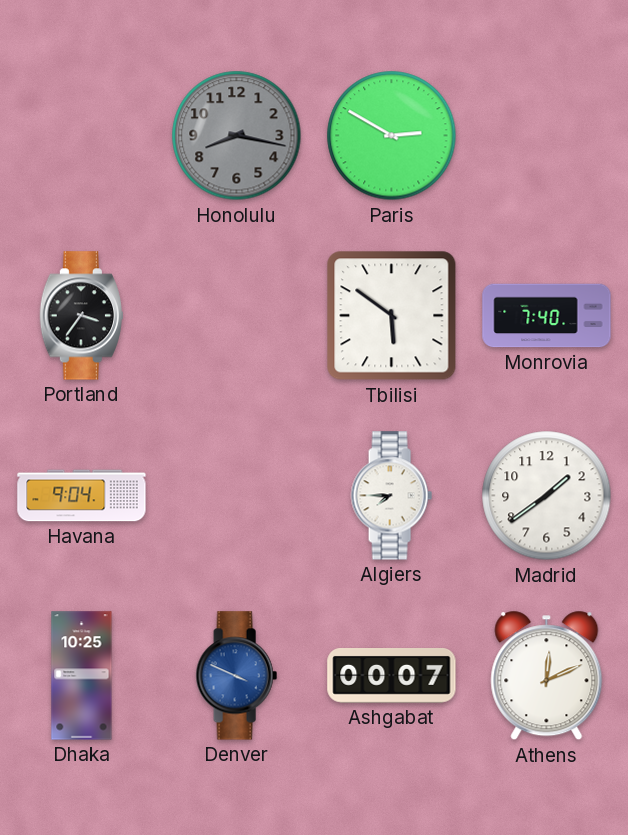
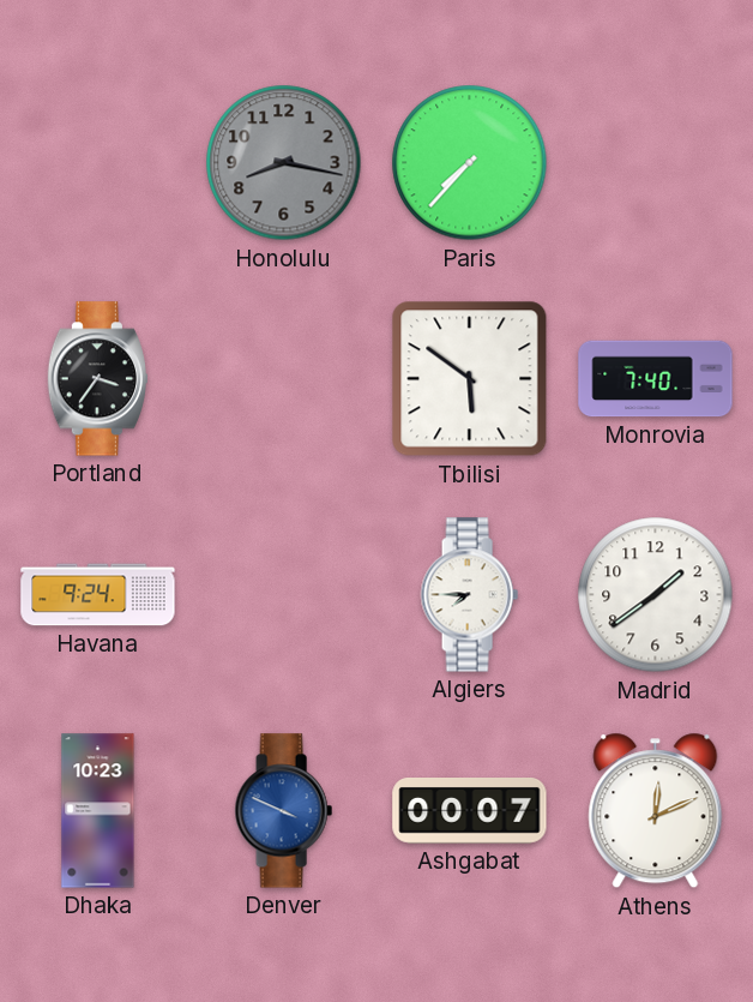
Paris: 2:50 -> 7:37
Havana: 9:04 -> 9:24
Dhaka: 10:25 -> 10:23
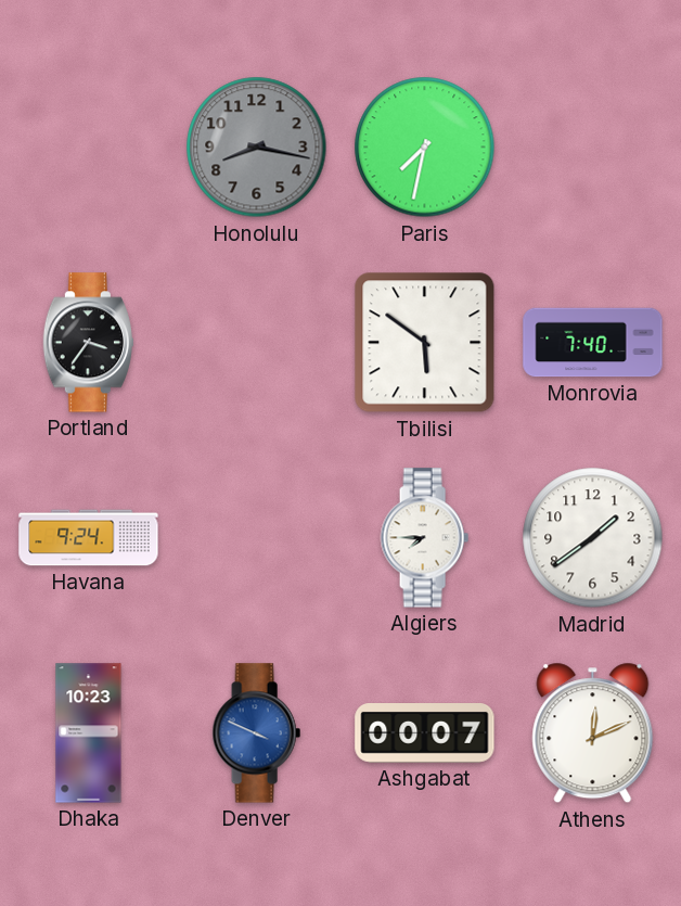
Paris: 7:37 -> 7:32
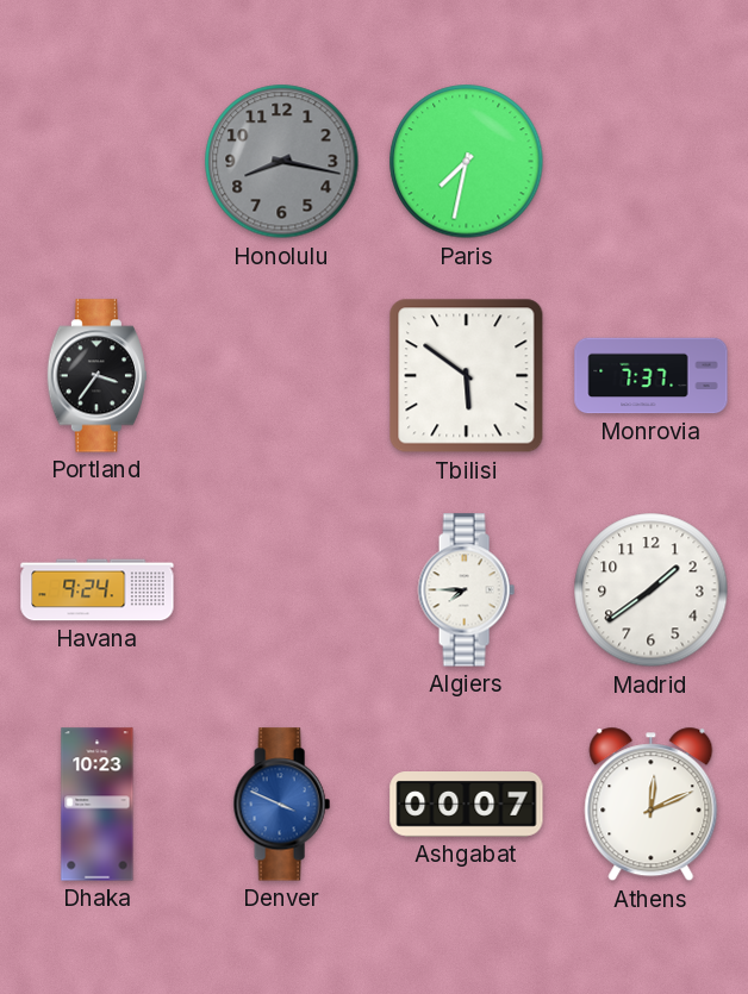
Monrovia: 7:40 -> 7:37
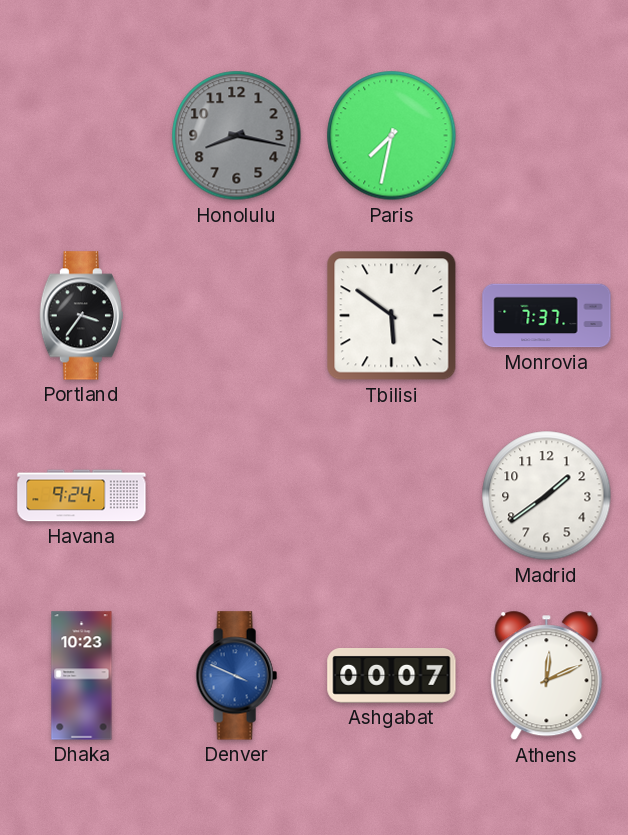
Algiers: 7:45 -> none
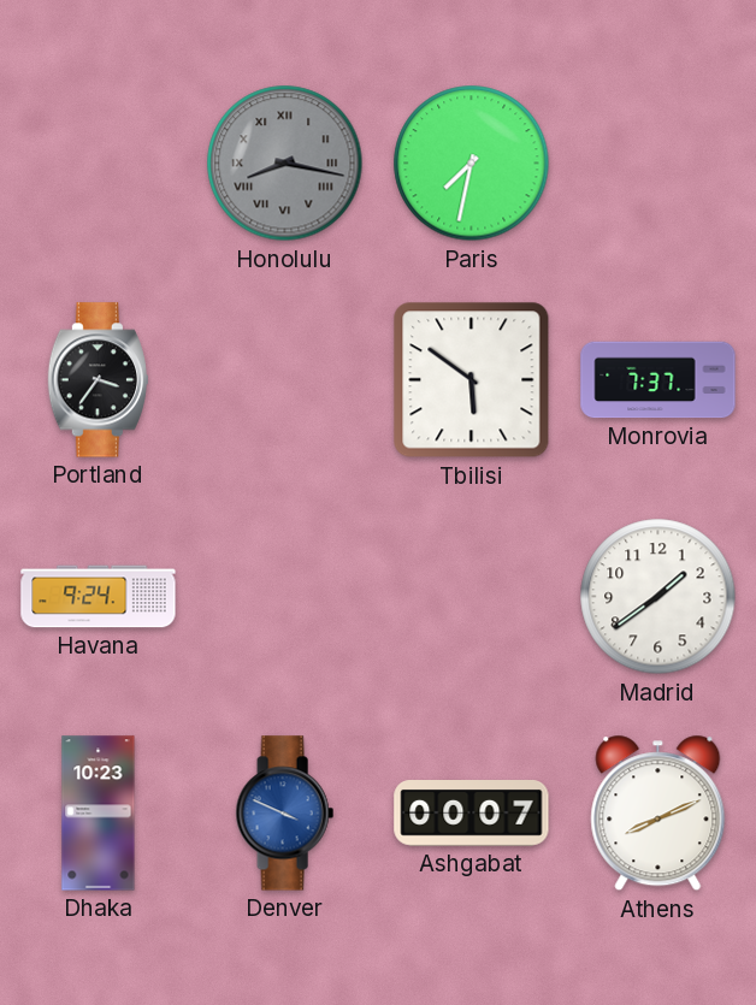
Honolulu numerals: Arabic -> Roman
Athens: 12:11 -> 8:11
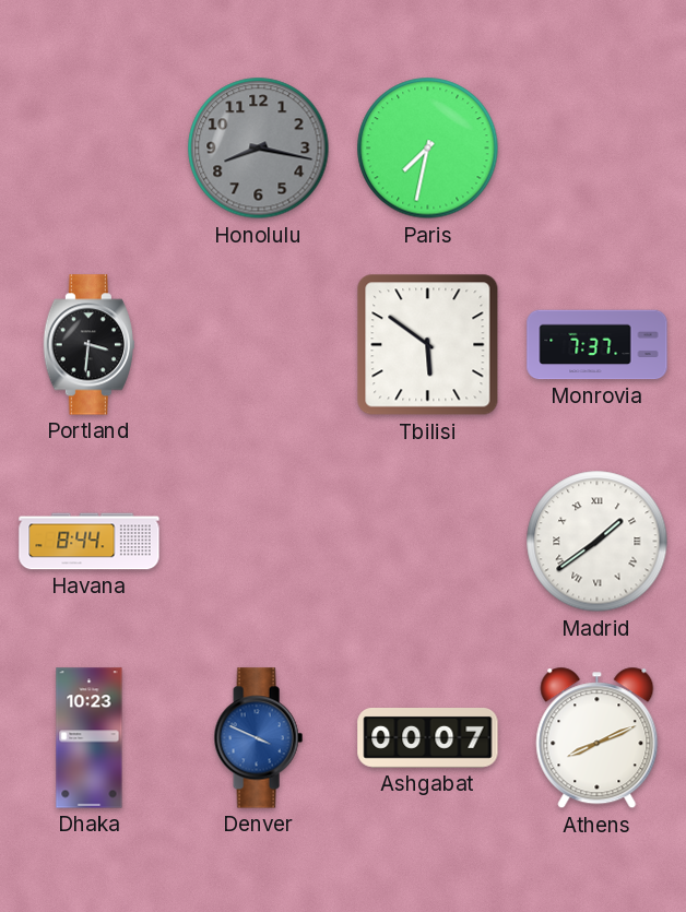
Honolulu numerals: Roman -> Arabic
Portland: 3:36 -> 3:31
Havana: 9:24 -> 8:44
Madrid numerals: Arabic -> Roman
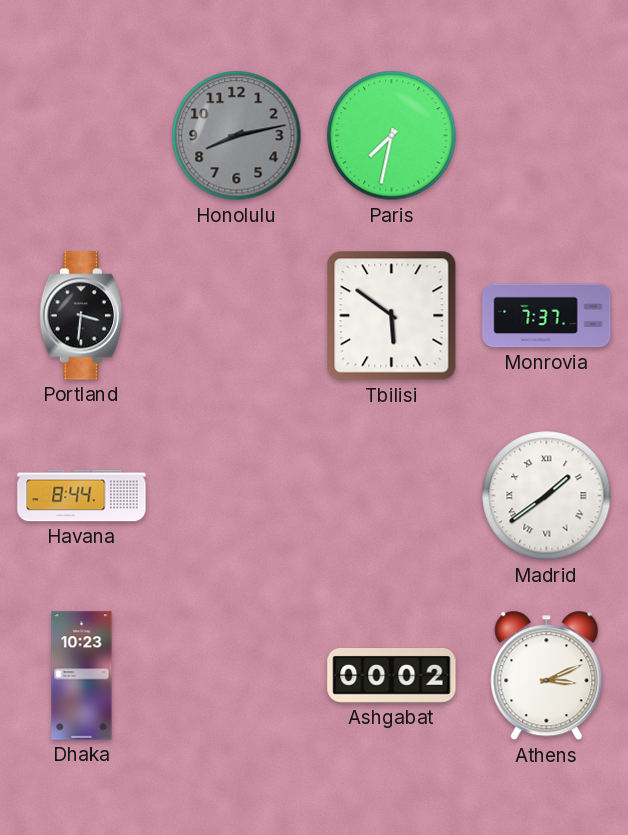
Honolulu: 8:17 -> 8:13
Denver: 3:49 -> none
Ashgabat: 00:07 -> 00:02
Athens: 8:11 -> 3:11
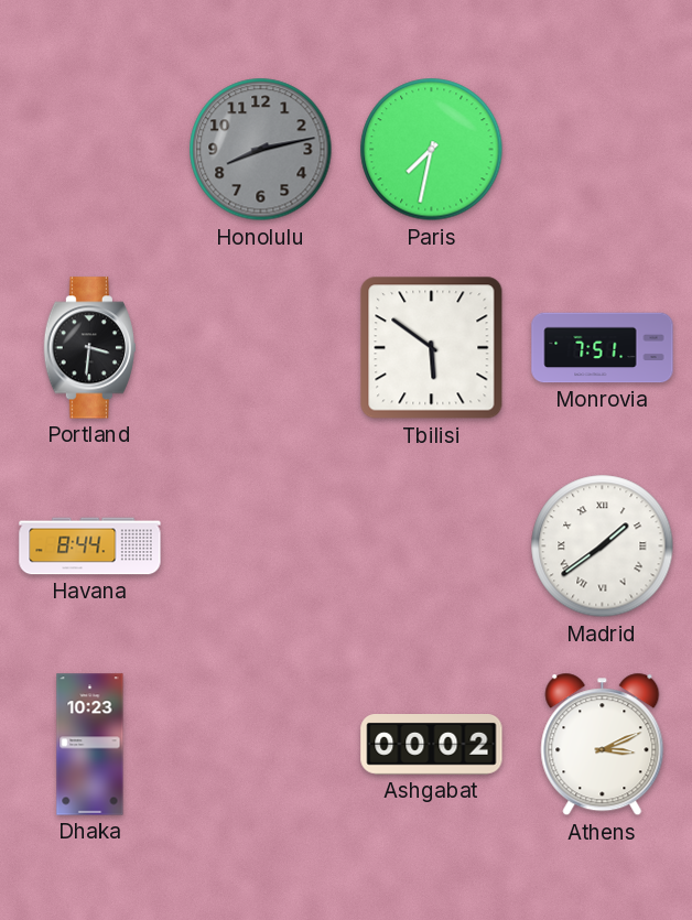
Monrovia: 7:37 -> 7:51
